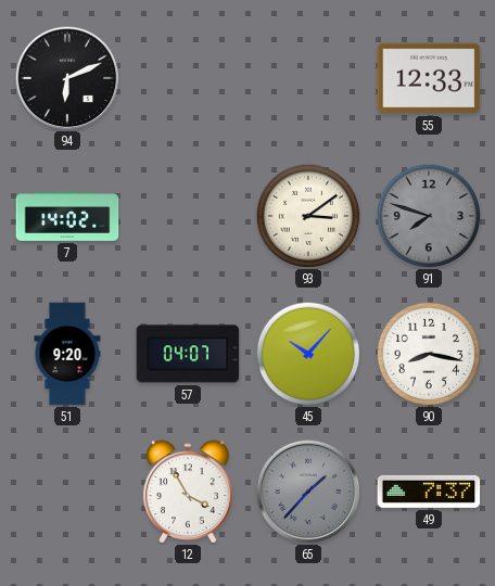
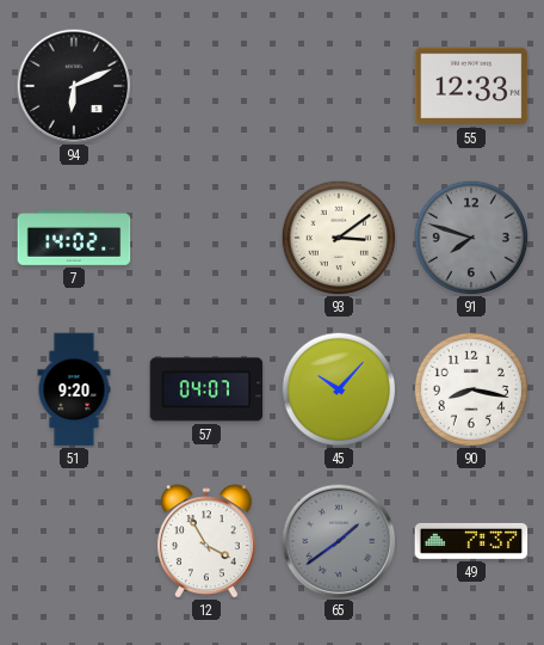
65: 1:37 -> 1:39
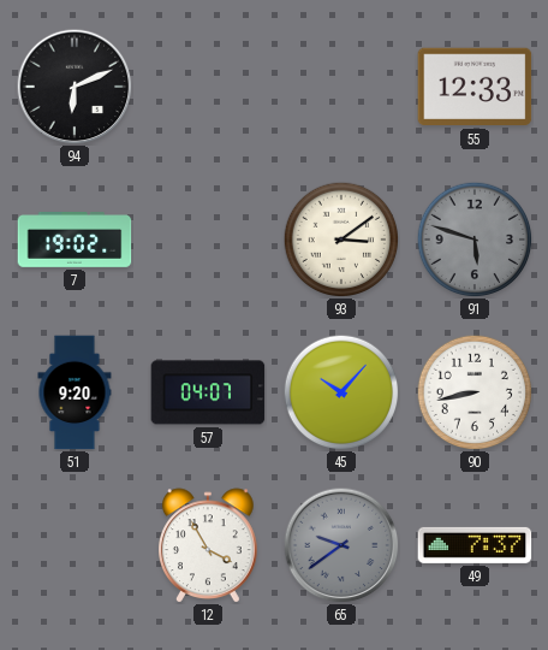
7: 14:02 -> 19:02
91: 7:48 -> 5:48
90: 8:17 -> 8:43
65: 1:39 -> 9:39
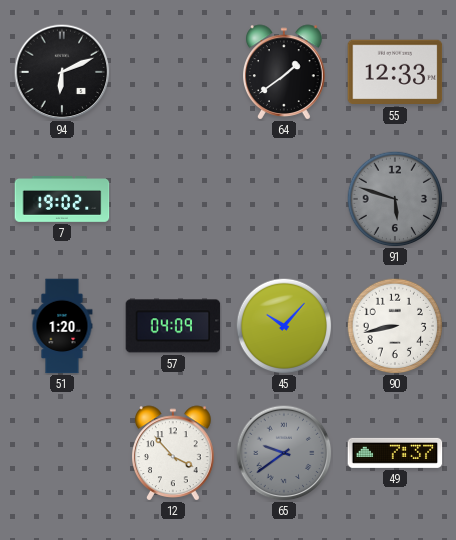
64: none -> 1:39
93: 3:09 -> none
51: 9:20 -> 1:20
57: 04:07 -> 04:09
12: 3:55 -> 3:53
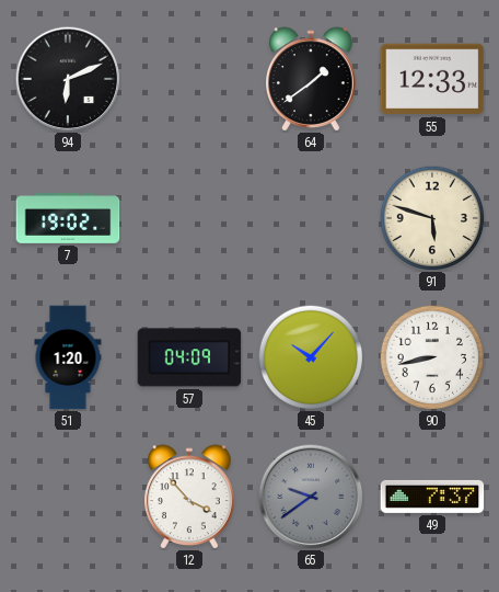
91 dial: grey -> cream
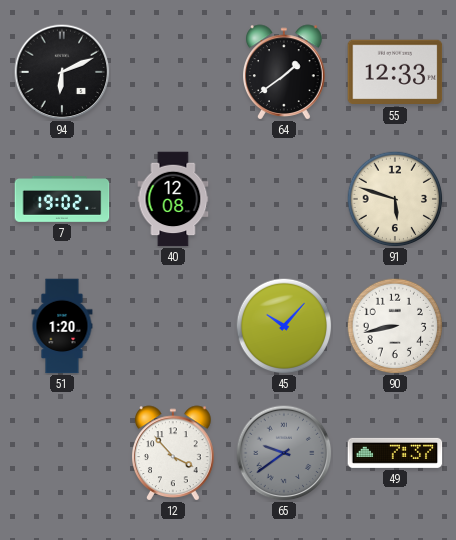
40: none -> 12:08
57: 04:09 -> none
